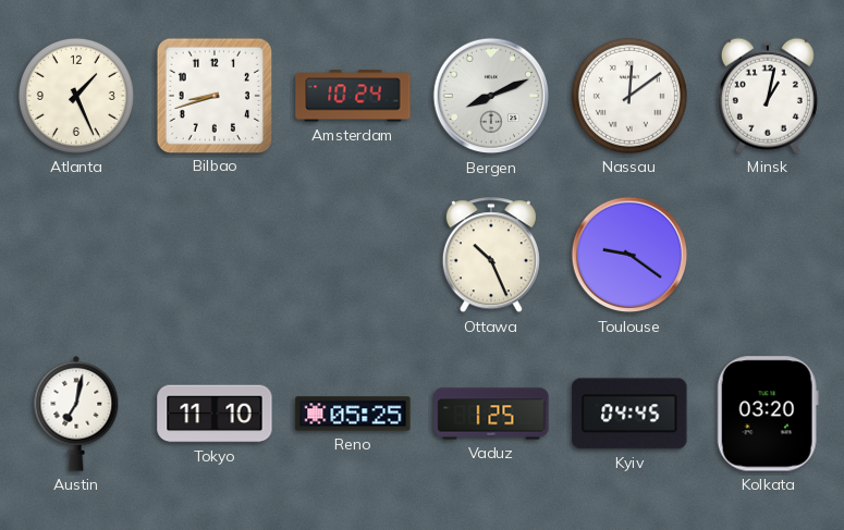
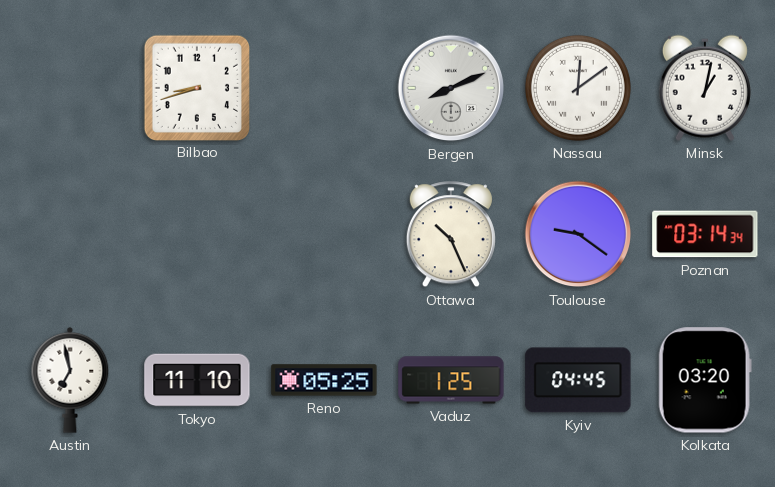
Atlanta: 1:26 -> none
Amsterdam: 10:24 -> none
Poznan: none -> 03:14
Austin: 7:02 -> 6:58
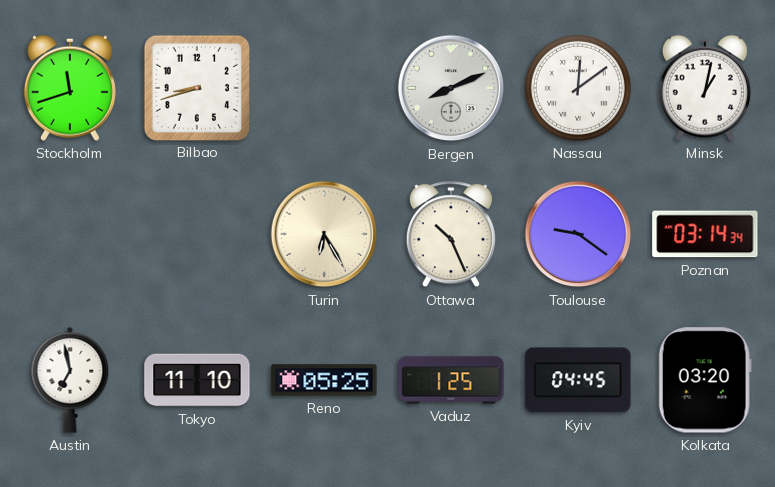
Stockholm: none -> 11:42
Turin: none -> 6:25
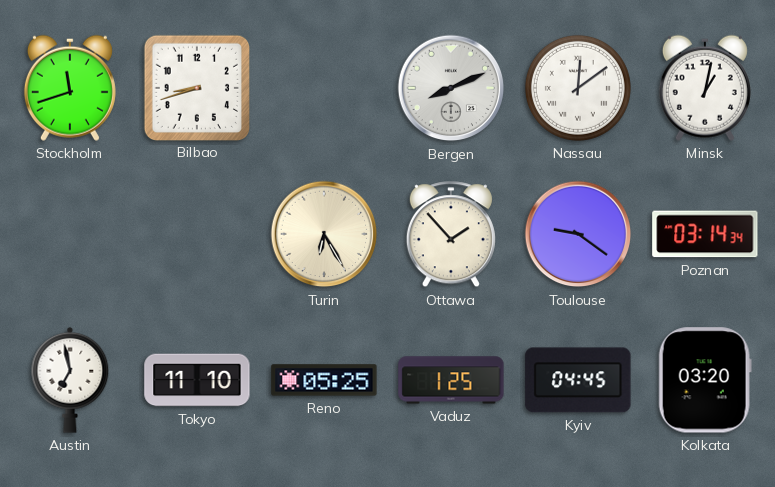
Ottawa: 10:26 -> 1:53
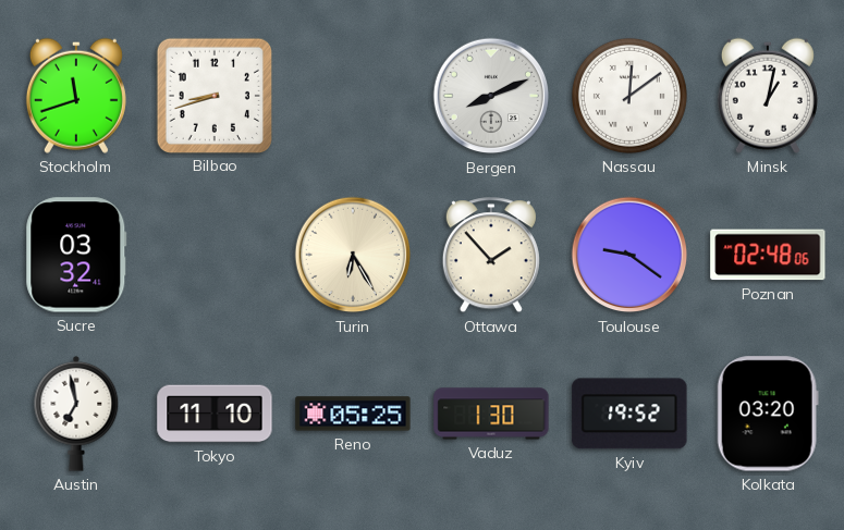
Sucre: none -> 03:32
Poznan: 03:14 -> 02:48
Vaduz: 1:25 -> 1:30
Kyiv: 04:45 -> 19:52
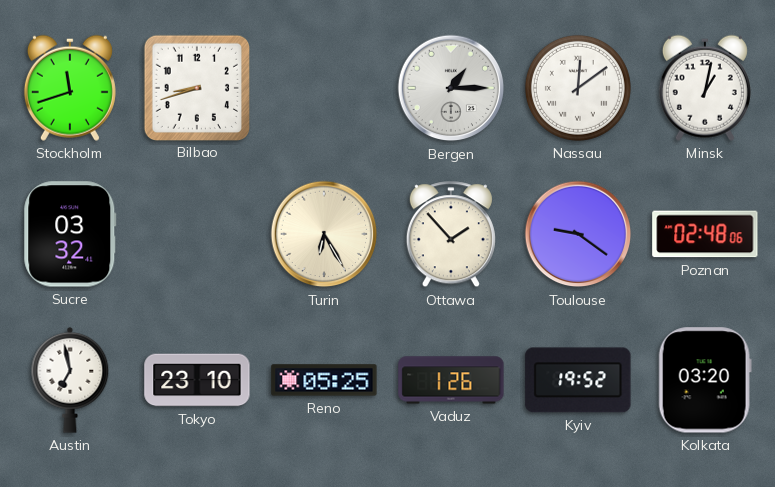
Bergen: 8:11 -> 1:15
Tokyo: 11:10 -> 23:10
Vaduz: 1:30 -> 1:26
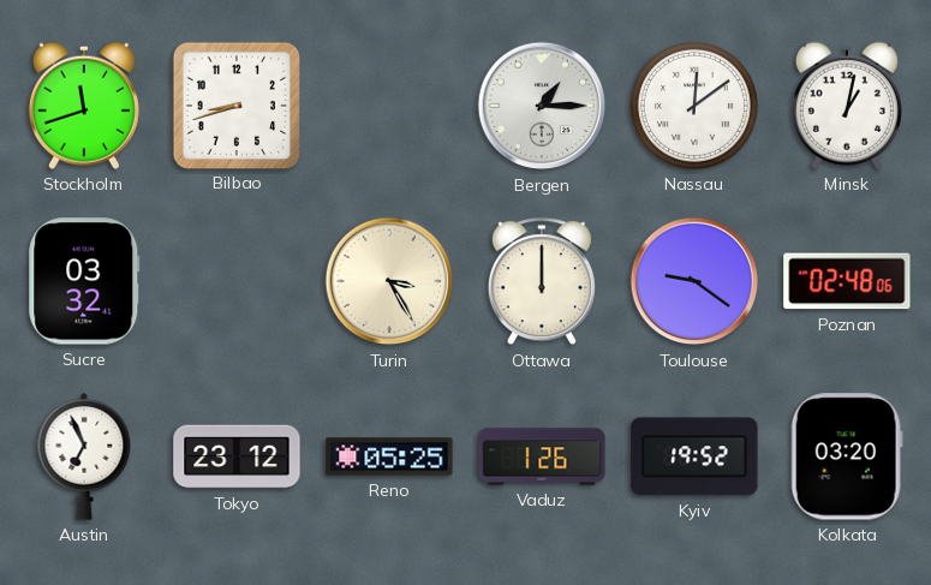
Turin: 6:25 -> 3:25
Ottawa: 1:53 -> 12:00
Austin: 6:58 -> 6:56
Tokyo: 23:10 -> 23:12
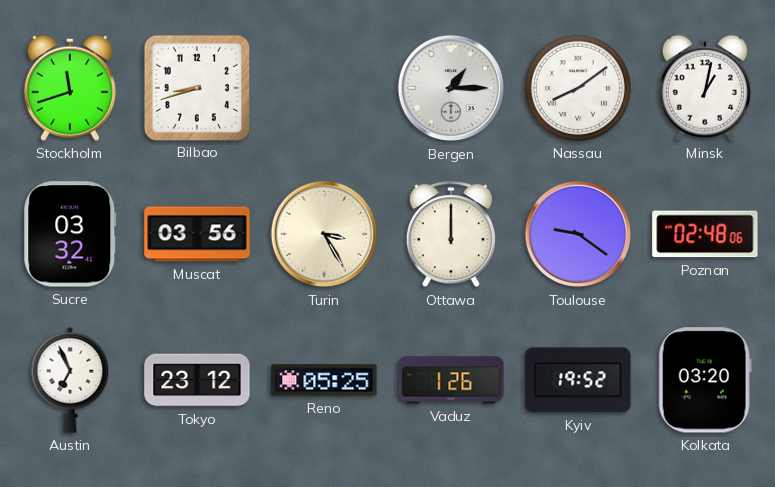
Nassau: 12:09 -> 8:09
Muscat: none -> 03:56
